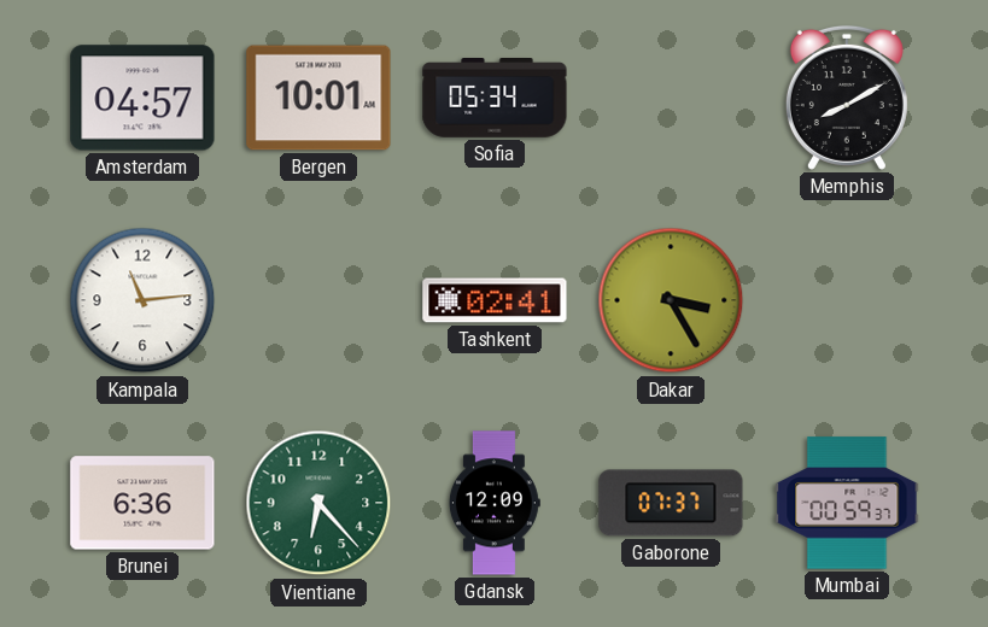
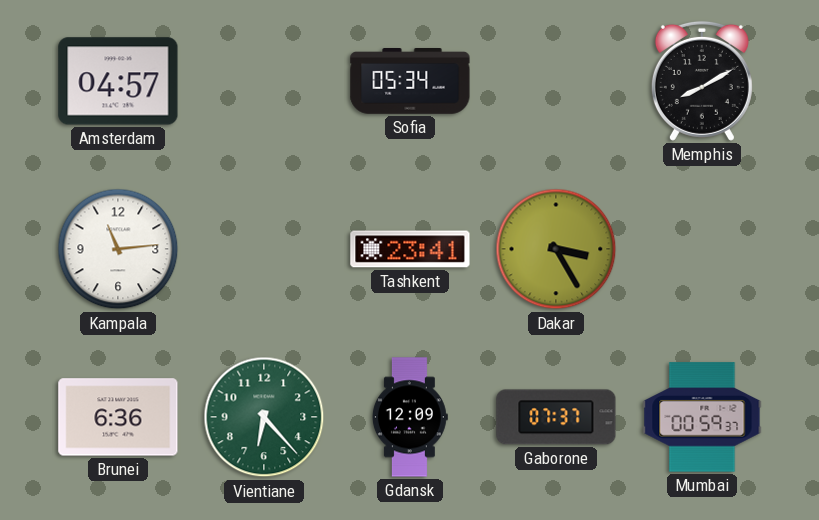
Bergen: 10:01 -> none
Tashkent: 02:41 -> 23:41
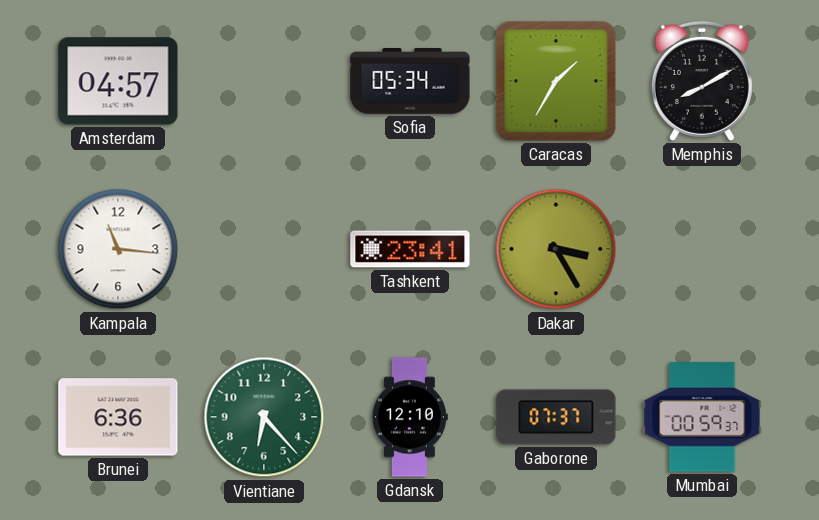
Caracas: none -> 1:35
Kampala: 11:14 -> 11:16
Gdansk: 12:09 -> 12:10
